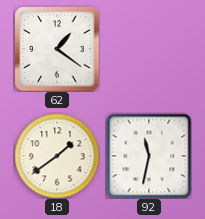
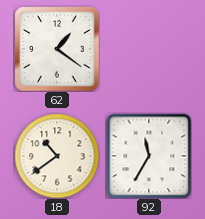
18: 1:39 -> 10:39
92: 11:32 -> 11:35
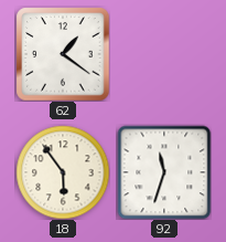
18: 10:39 -> 5:54
92: 11:35 -> 11:33
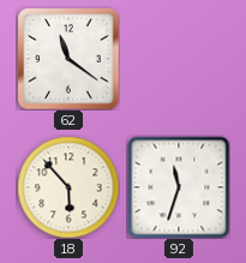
62: 1:21 -> 11:21
18: 5:54 -> 5:53
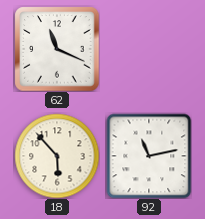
62: 11:21 -> 11:19
92: 11:33 -> 11:13
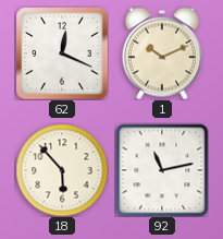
62: 11:19 -> 12:19
1: none -> 10:11
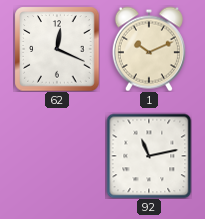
18: 5:53 -> none
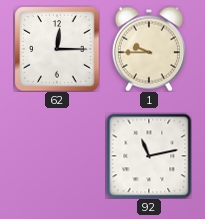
62: 12:19 -> 12:15
1: 10:11 -> 9:45
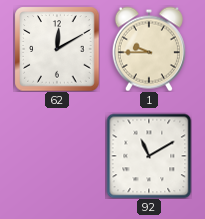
62: 12:15 -> 12:10
92: 11:13 -> 11:10
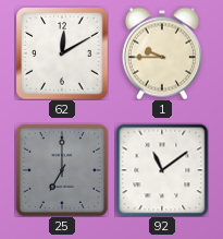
25: none -> 7:00
92: 11:10 -> 11:09
